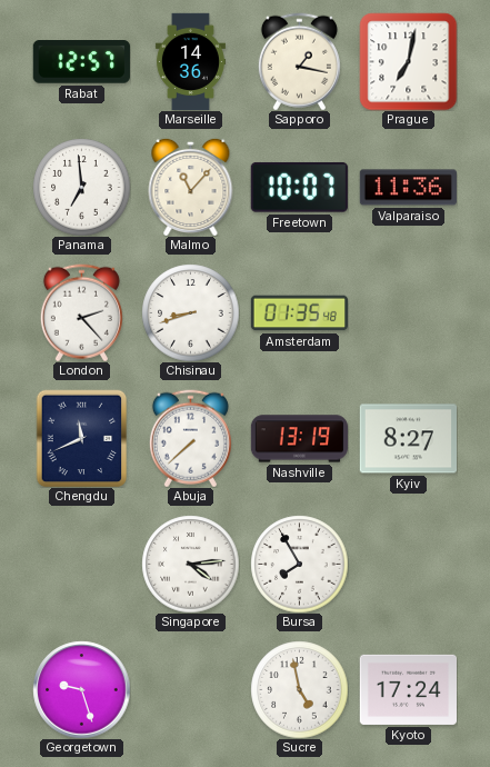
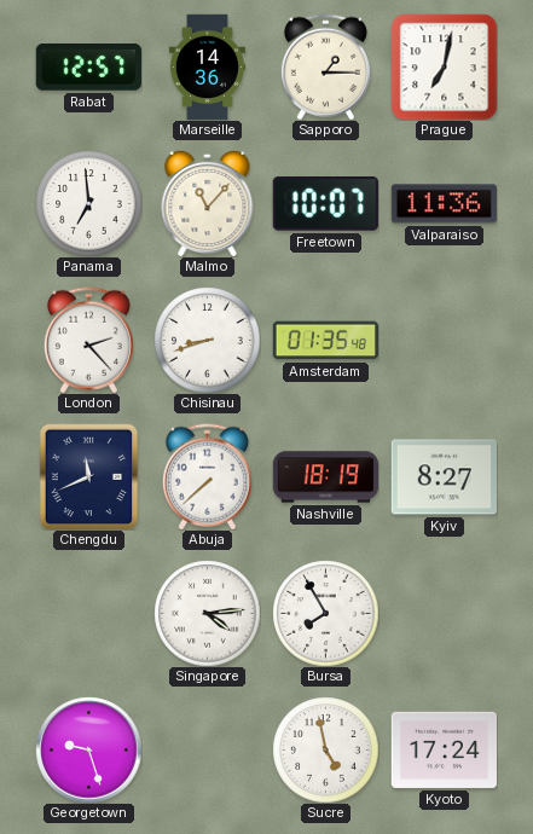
Sapporo: 1:17 -> 1:15
Nashville: 13:19 -> 18:19
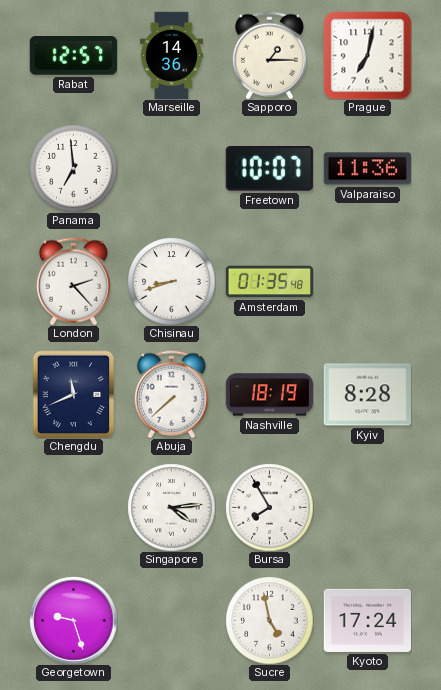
Malmo: 11:07 -> none
Kyiv: 8:27 -> 8:28
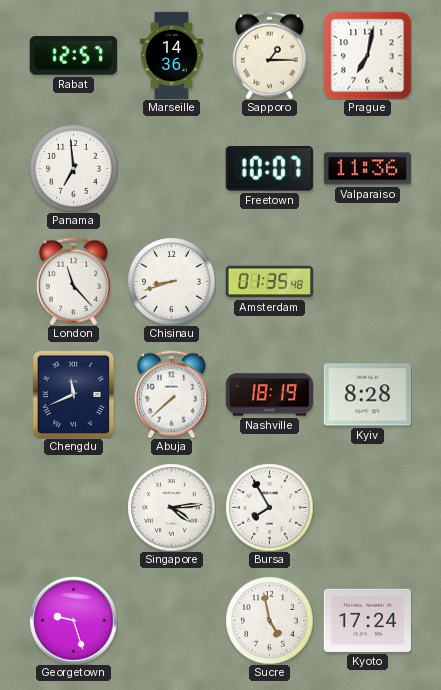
London: 2:23 -> 11:23
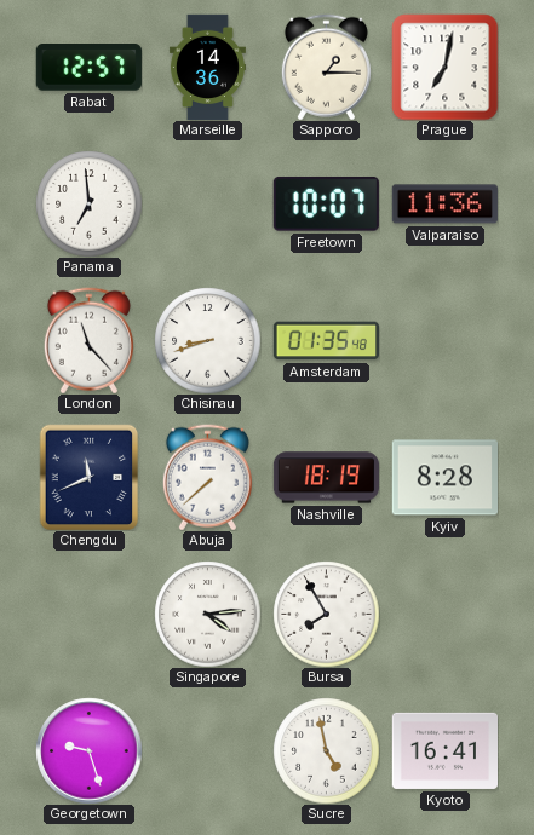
Kyoto: 17:24 -> 16:41
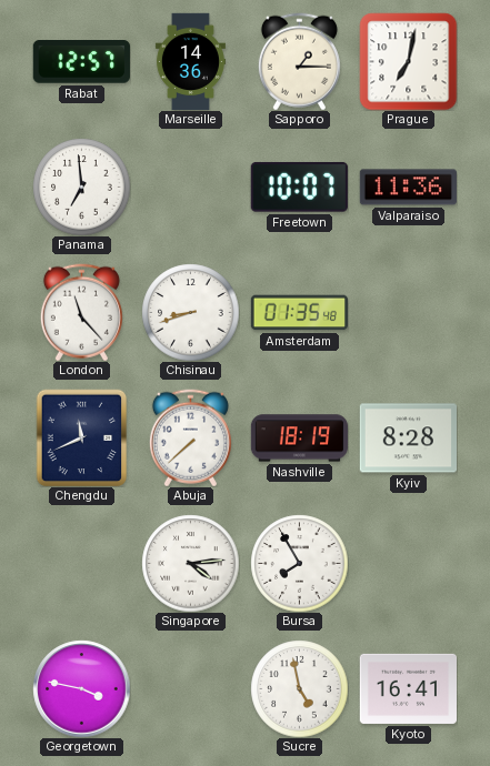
Georgetown: 9:27 -> 3:47
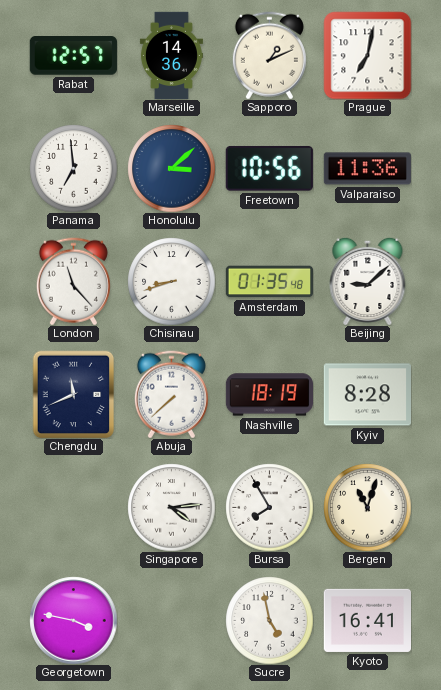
Sapporo: 1:15 -> 1:11
Honolulu: none -> 3:08
Freetown: 10:07 -> 10:56
Beijing: none -> 9:08
Bergen: none -> 11:03
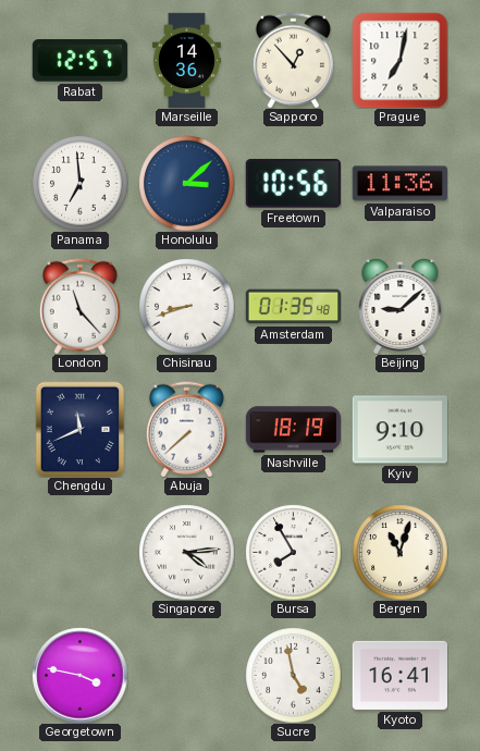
Sapporo: 1:11 -> 12:53
Kyiv: 8:28 -> 9:10
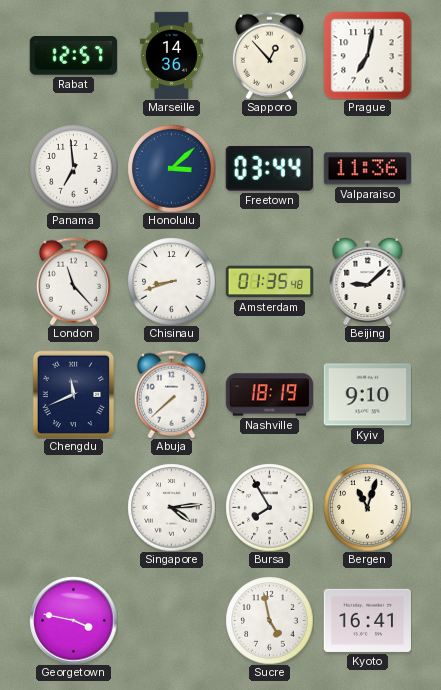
Freetown: 10:56 -> 03:44
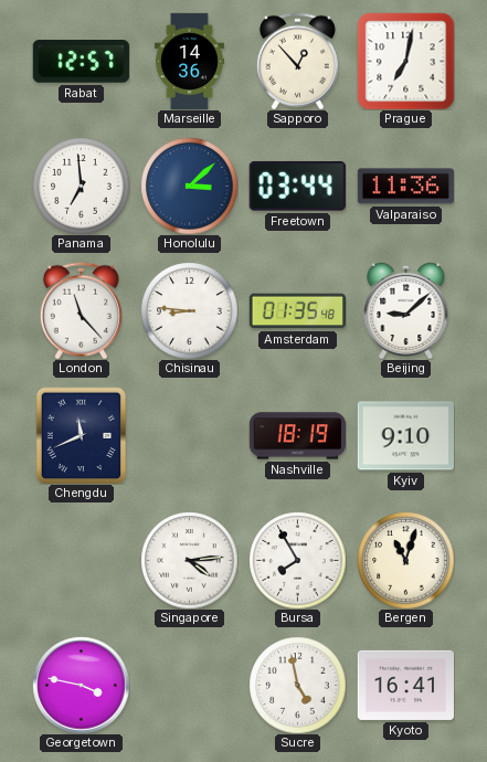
Chisinau: 8:42 -> 8:46
Abuja: 7:38 -> none
